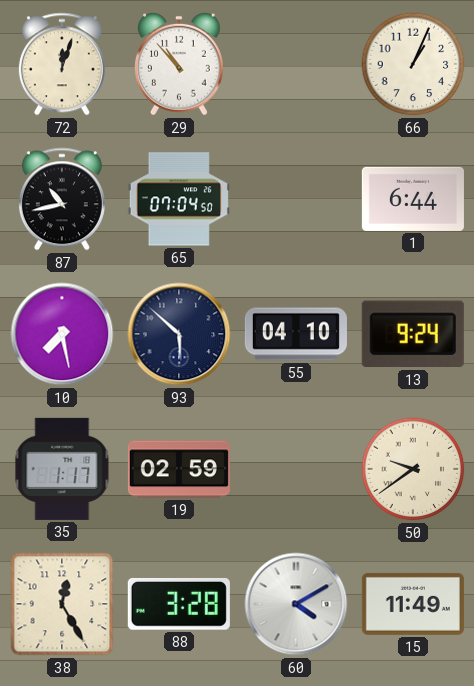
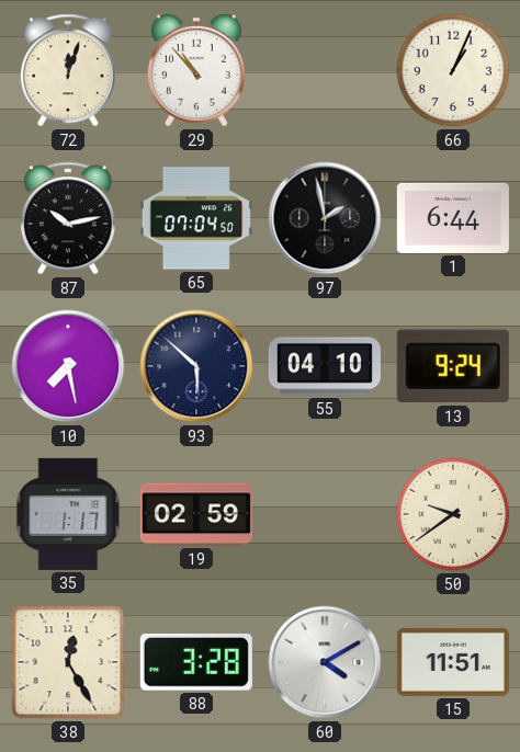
87: 10:43 -> 10:13
97: none -> 1:58
15: 11:49 -> 11:51
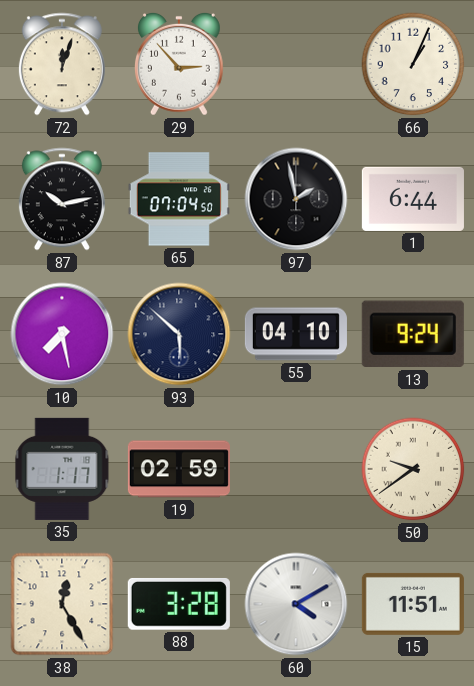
29: 10:53 -> 2:53
